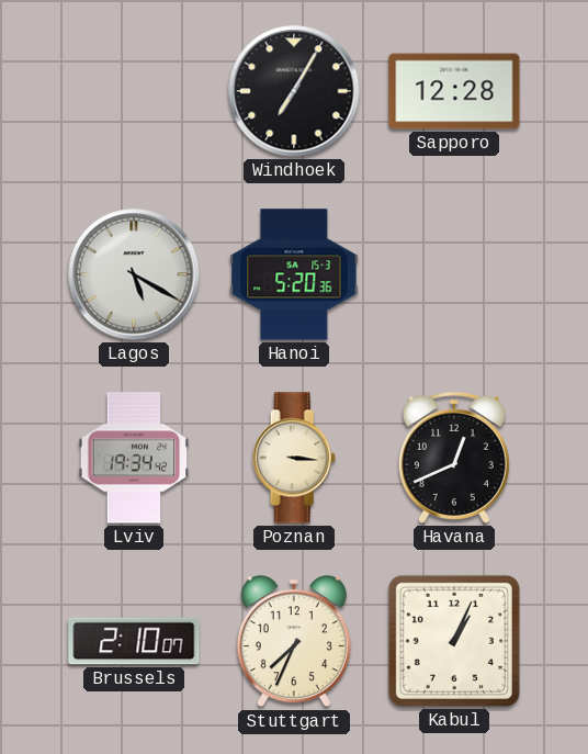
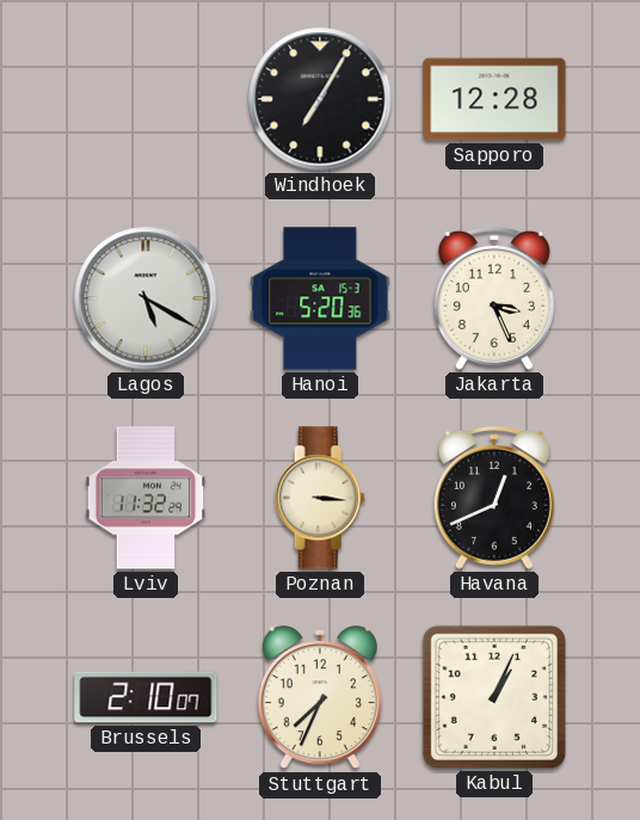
Jakarta: none -> 3:26
Lviv: 19:34 -> 11:32
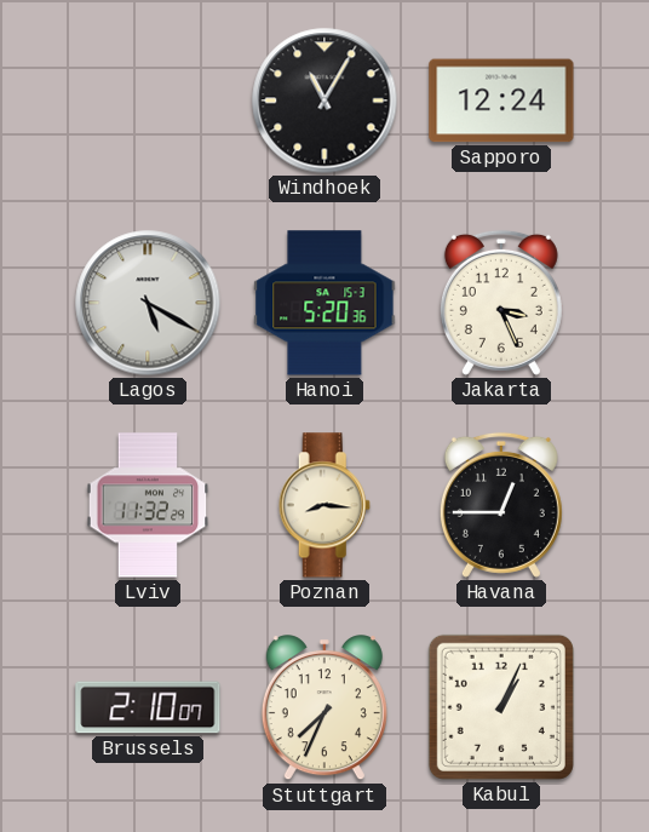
Windhoek: 7:05 -> 11:05
Sapporo: 12:28 -> 12:24
Poznan: 3:16 -> 8:16
Havana: 12:41 -> 12:45
